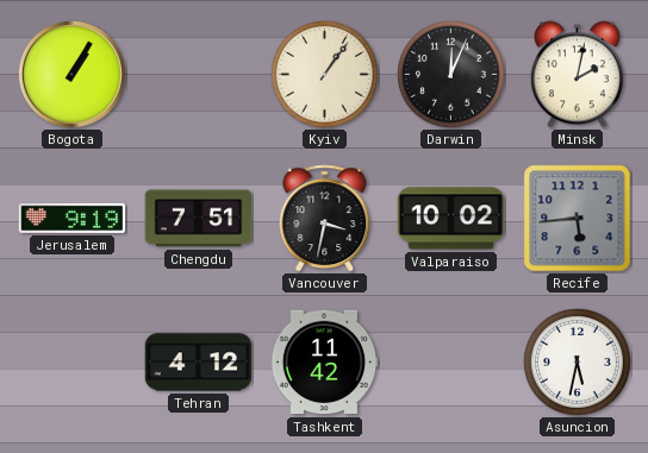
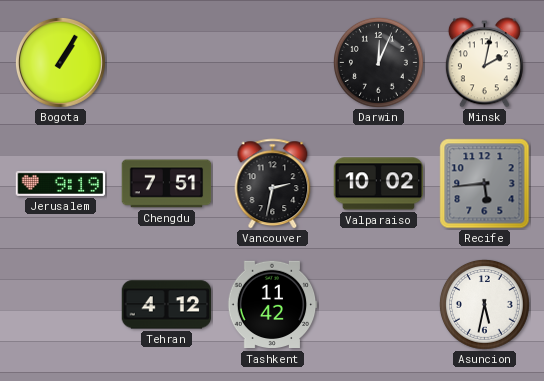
Kyiv: 1:06 -> none
Vancouver: 3:32 -> 2:32
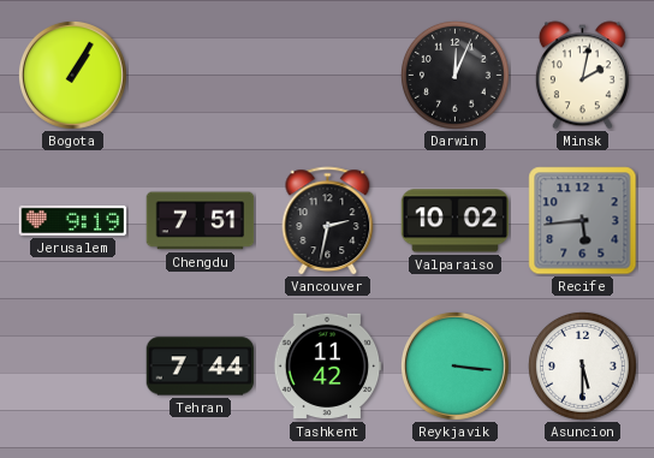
Tehran: 4:12 -> 7:44
Reykjavik: none -> 3:16
Asuncion: 5:32 -> 5:30
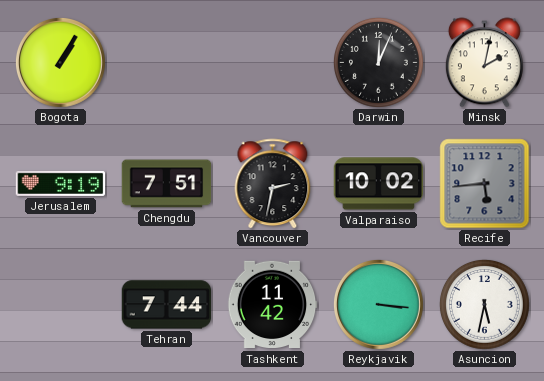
Asuncion: 5:30 -> 5:32
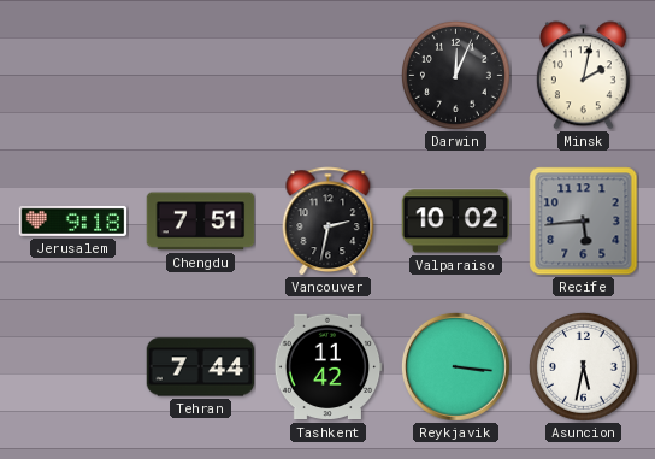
Bogota: 1:05 -> none
Jerusalem: 9:19 -> 9:18
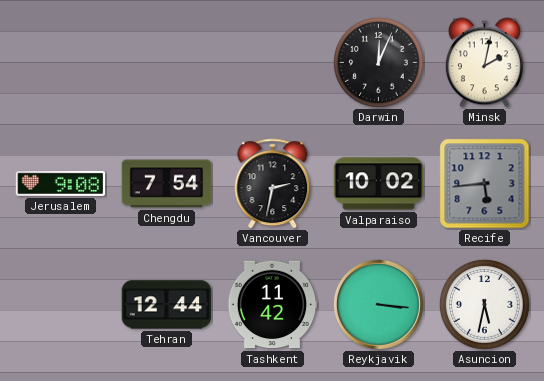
Jerusalem: 9:18 -> 9:08
Chengdu: 7:51 -> 7:54
Tehran: 7:44 -> 12:44
